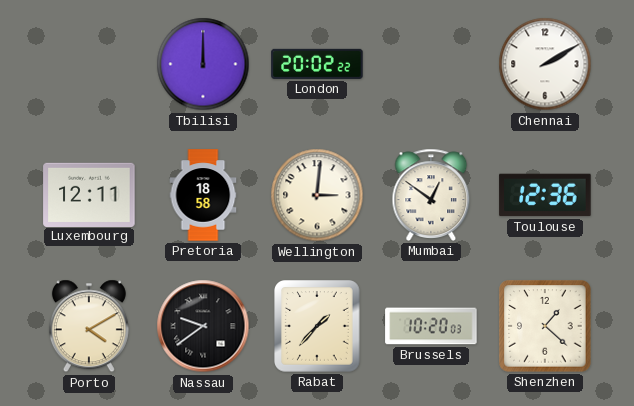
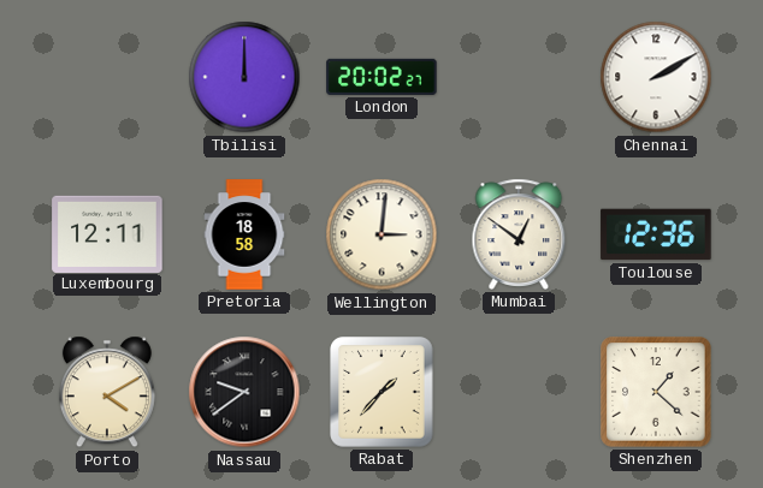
London: 20:02:22 -> 20:02:27
Brussels: 10:20 -> none
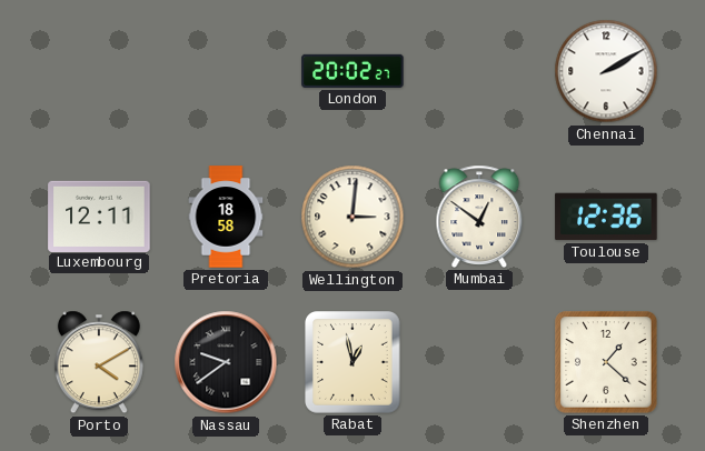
Tbilisi: 12:00 -> none
Rabat: 1:37 -> 12:58
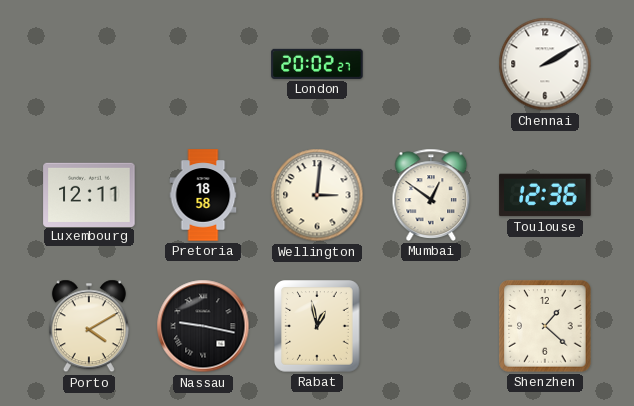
Nassau: 9:39 -> 9:17
